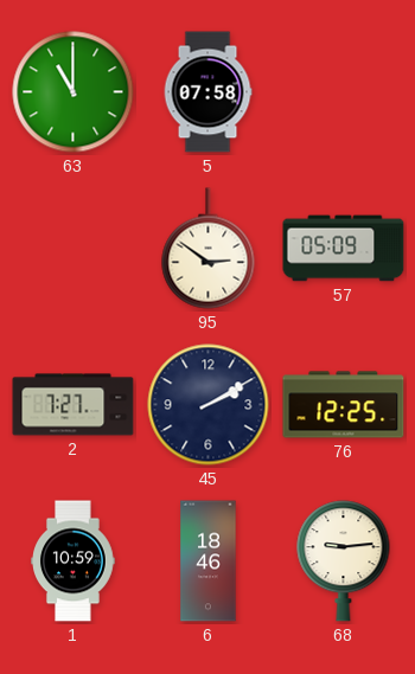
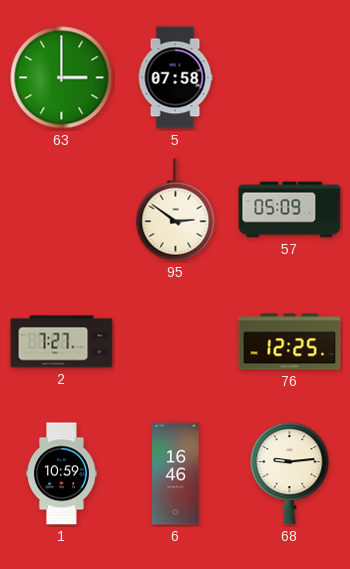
63: 11:00 -> 3:00
45: 2:10 -> none
6: 18:46 -> 16:46
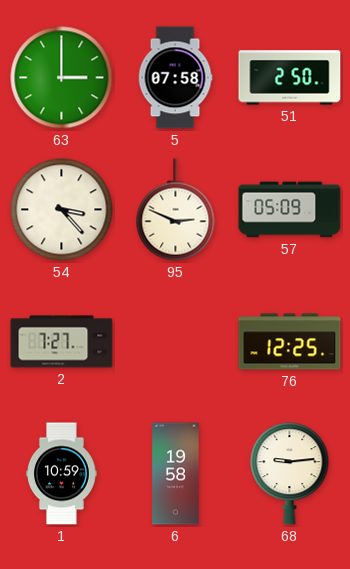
51: none -> 2:50
54: none -> 3:23
95: 2:51 -> 2:49
6: 16:46 -> 19:58
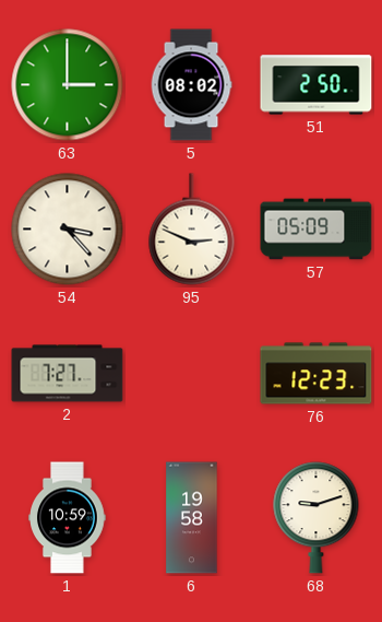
5: 07:58 -> 08:02
76: 12:25 -> 12:23
68: 9:14 -> 9:12
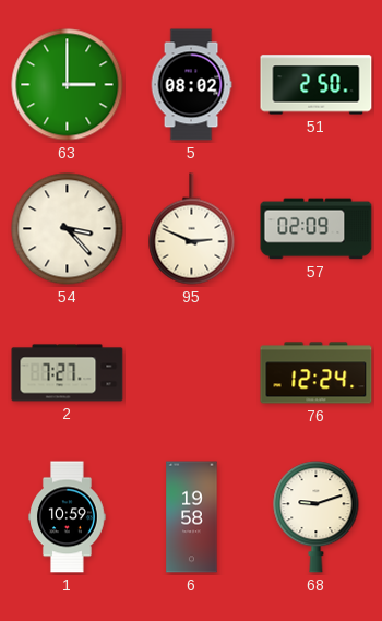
57: 05:09 -> 02:09
76: 12:23 -> 12:24
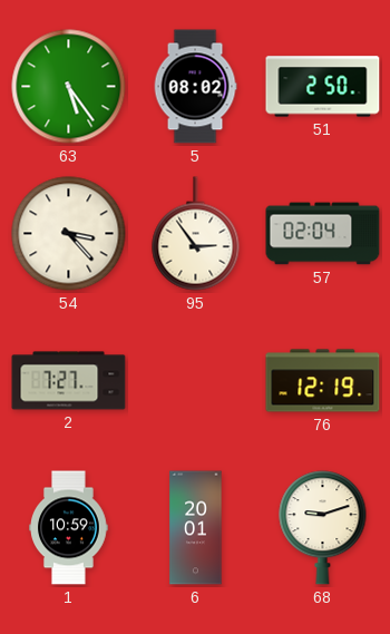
63: 3:00 -> 5:24
95: 2:49 -> 2:54
57: 02:09 -> 02:04
76: 12:24 -> 12:19
6: 19:58 -> 20:01
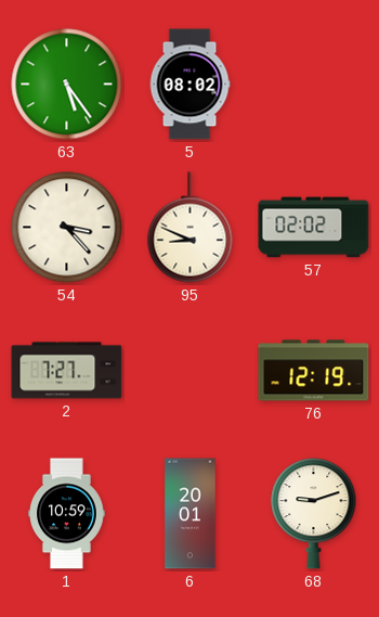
51: 2:50 -> none
95: 2:54 -> 8:49
57: 02:04 -> 02:02
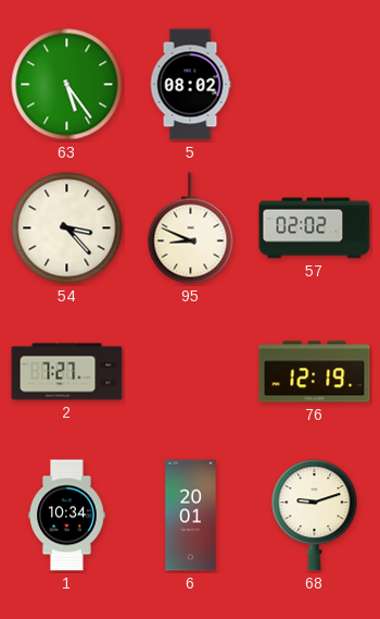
1: 10:59 -> 10:34
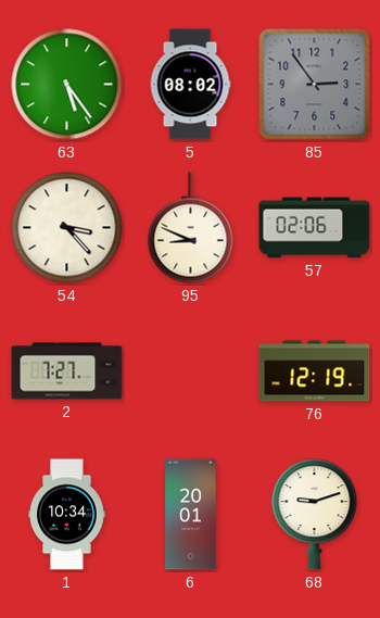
85: none -> 2:54
57: 02:02 -> 02:06
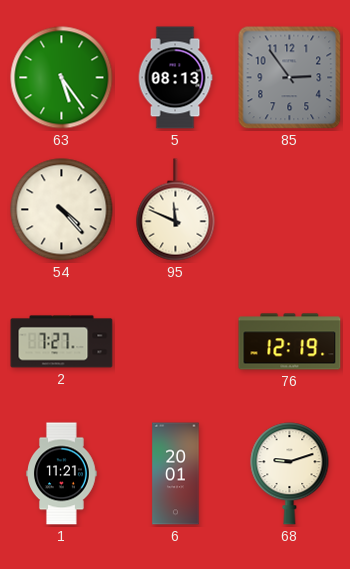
5: 08:02 -> 08:13
54: 3:23 -> 4:23
95: 8:49 -> 11:49
57: 02:06 -> none
1: 10:34 -> 11:21
